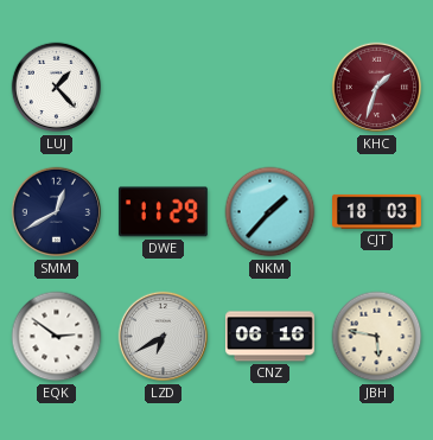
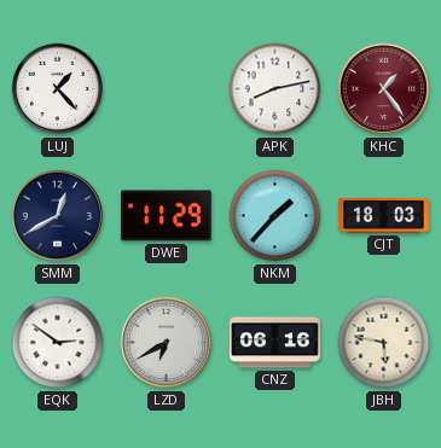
APK: none -> 8:13
KHC: 1:33 -> 1:24
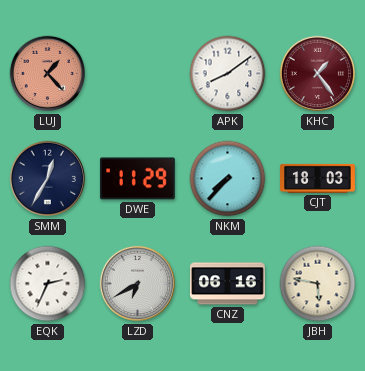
LUJ dial: white -> salmon
APK: 8:13 -> 8:09
SMM: 12:40 -> 12:35
NKM: 1:37 -> 7:37
EQK: 2:51 -> 2:34
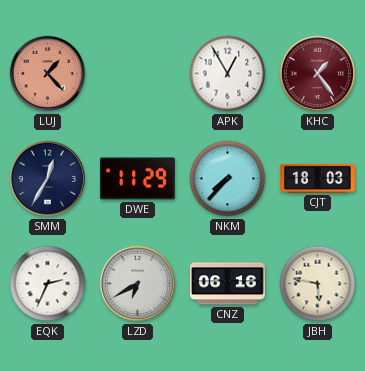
APK: 8:09 -> 12:55
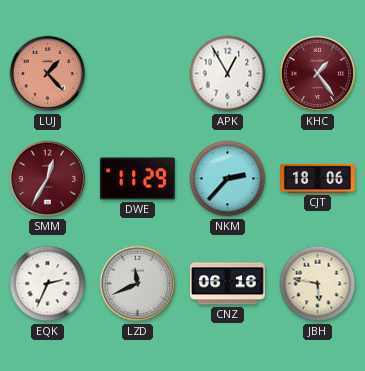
SMM dial: navy -> burgundy
NKM: 7:37 -> 2:37
CJT: 18:03 -> 18:06
LZD: 6:40 -> 11:41
